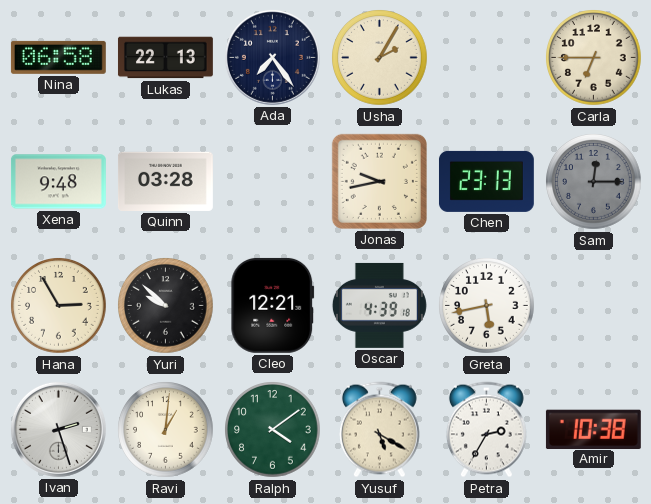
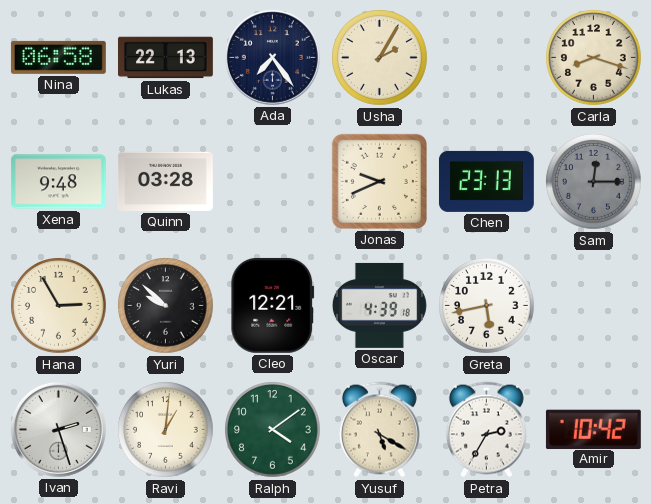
Carla: 6:45 -> 8:18
Jonas: 9:43 -> 9:41
Amir: 10:38 -> 10:42
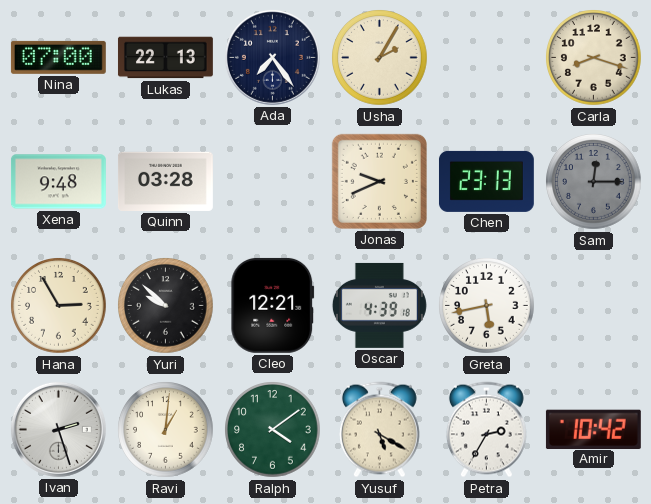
Nina: 06:58 -> 07:00
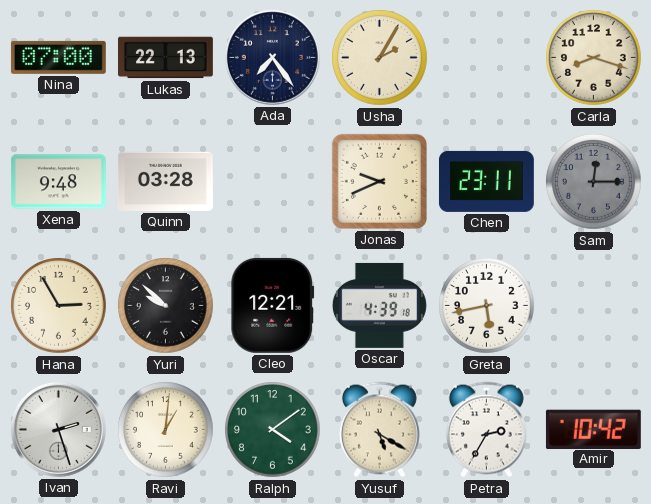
Chen: 23:13 -> 23:11
